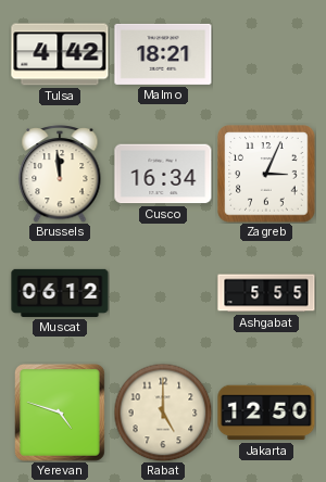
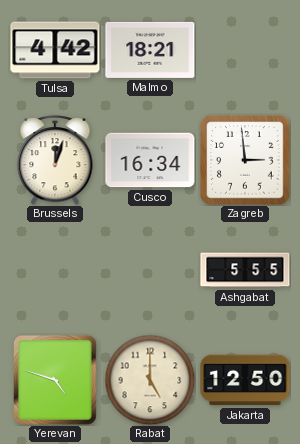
Brussels: 11:59 -> 12:03
Zagreb: 3:04 -> 2:59
Muscat: 06:12 -> none
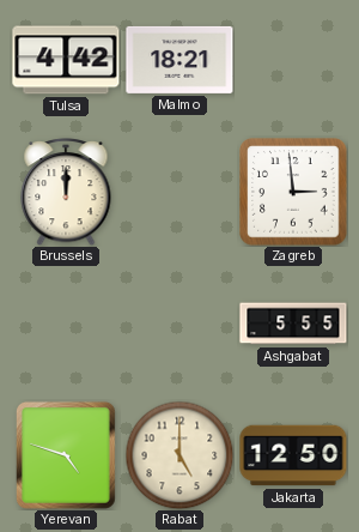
Brussels: 12:03 -> 12:00
Cusco: 16:34 -> none
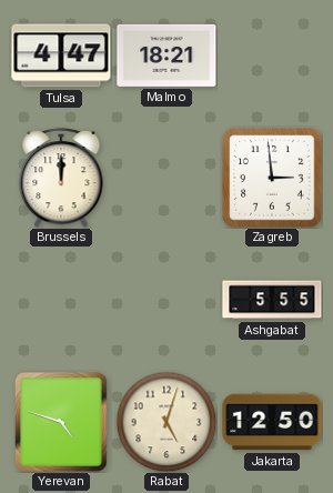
Tulsa: 4:42 -> 4:47
Rabat: 5:00 -> 5:03
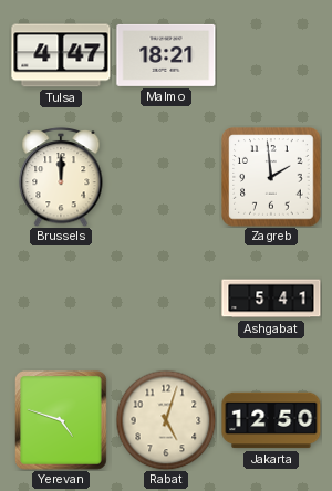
Zagreb: 2:59 -> 1:59
Ashgabat: 5:55 -> 5:41
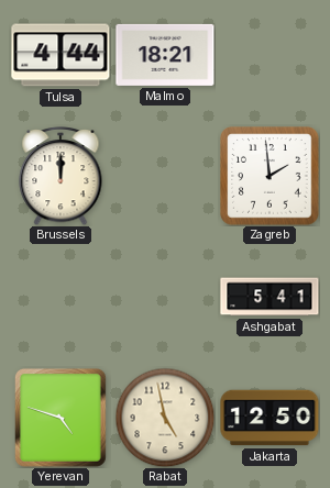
Tulsa: 4:47 -> 4:44
Rabat: 5:03 -> 4:58
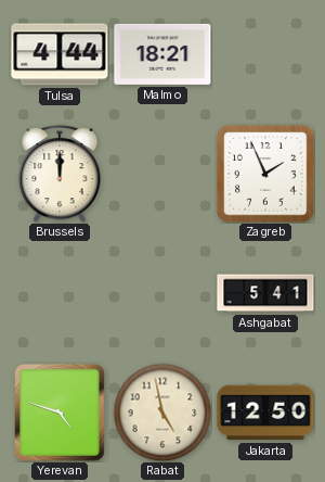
Zagreb: 1:59 -> 1:56
